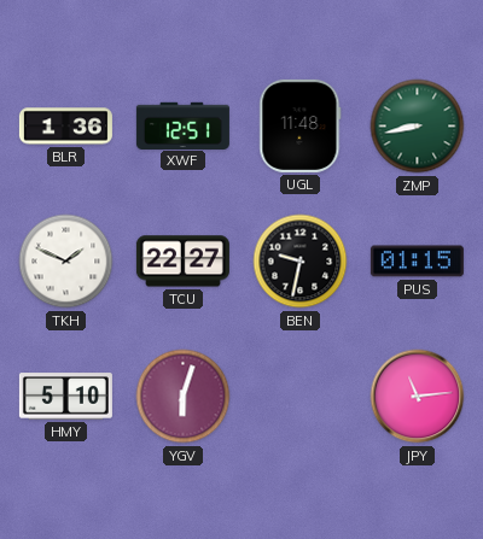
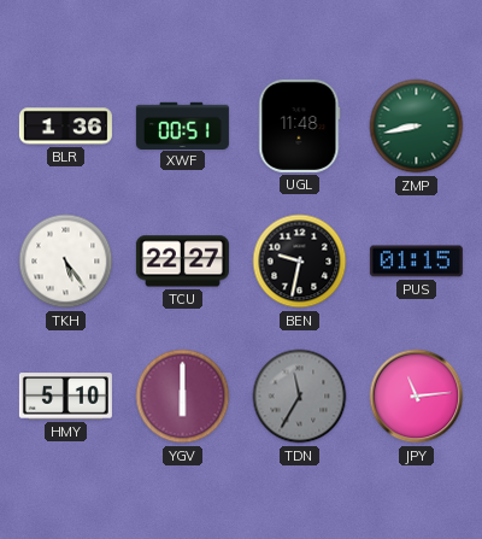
XWF: 12:51 -> 00:51
TKH: 1:49 -> 5:24
YGV: 6:03 -> 6:00
TDN: none -> 11:35
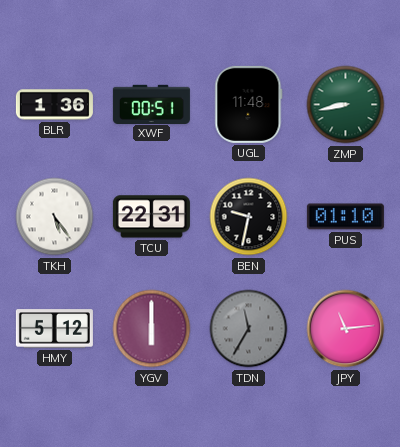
TCU: 22:27 -> 22:31
PUS: 01:15 -> 01:10
HMY: 5:10 -> 5:12
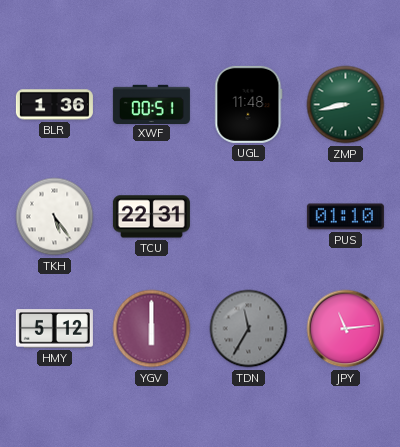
BEN: 9:32 -> none
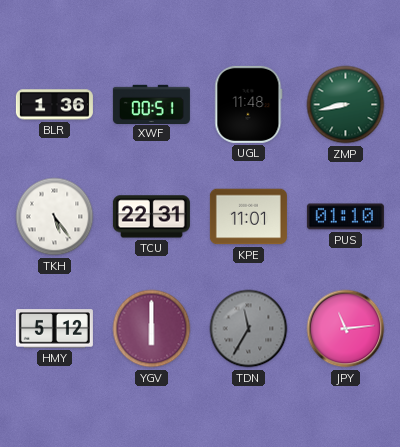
KPE: none -> 11:01
